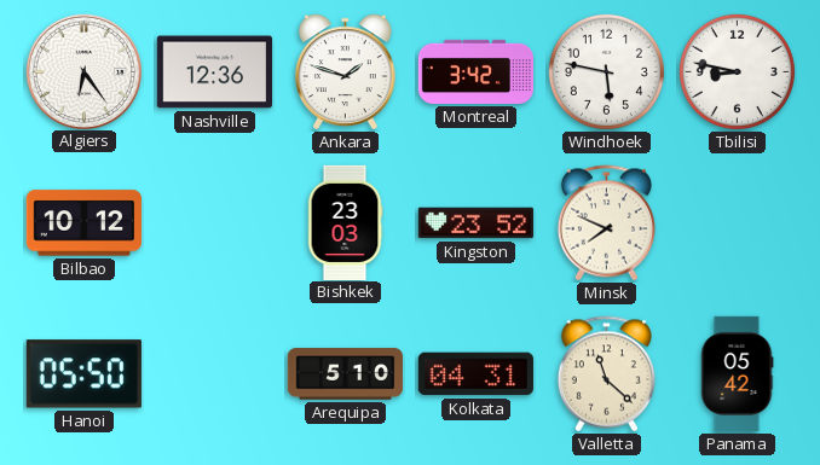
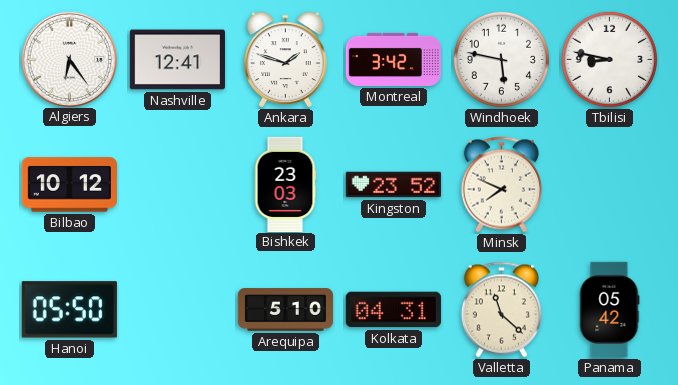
Nashville: 12:36 -> 12:41
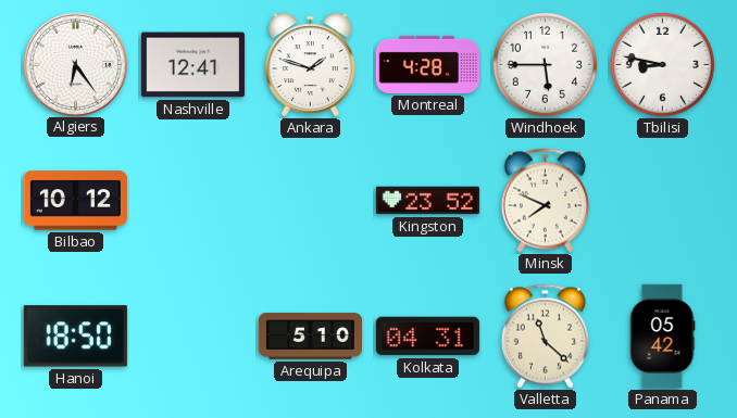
Montreal: 3:42 -> 4:28
Windhoek: 5:47 -> 5:45
Bishkek: 23:03 -> none
Hanoi: 05:50 -> 18:50
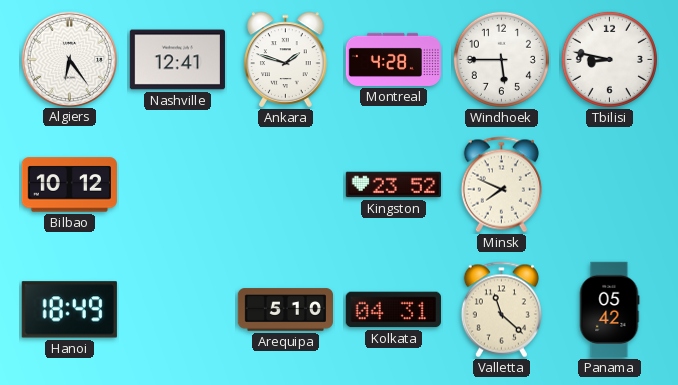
Hanoi: 18:50 -> 18:49
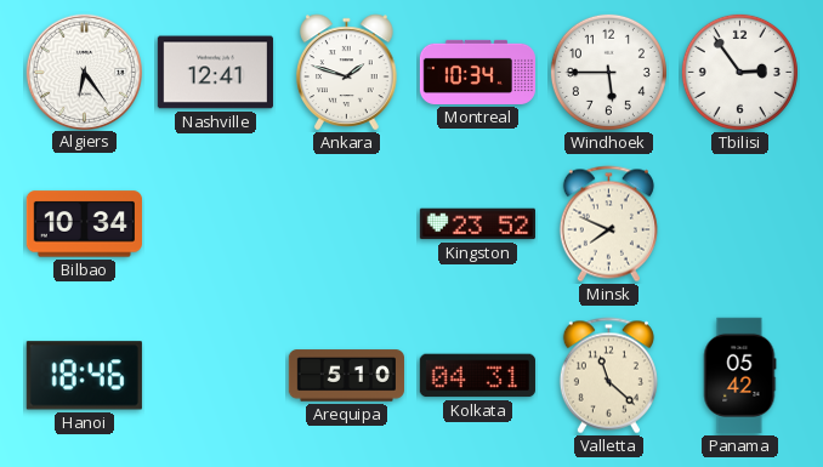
Montreal: 4:28 -> 10:34
Tbilisi: 8:47 -> 2:54
Bilbao: 10:12 -> 10:34
Hanoi: 18:49 -> 18:46
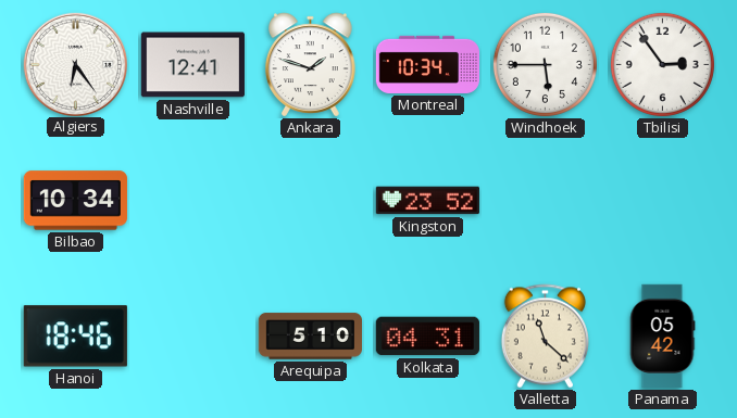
Minsk: 7:49 -> none
